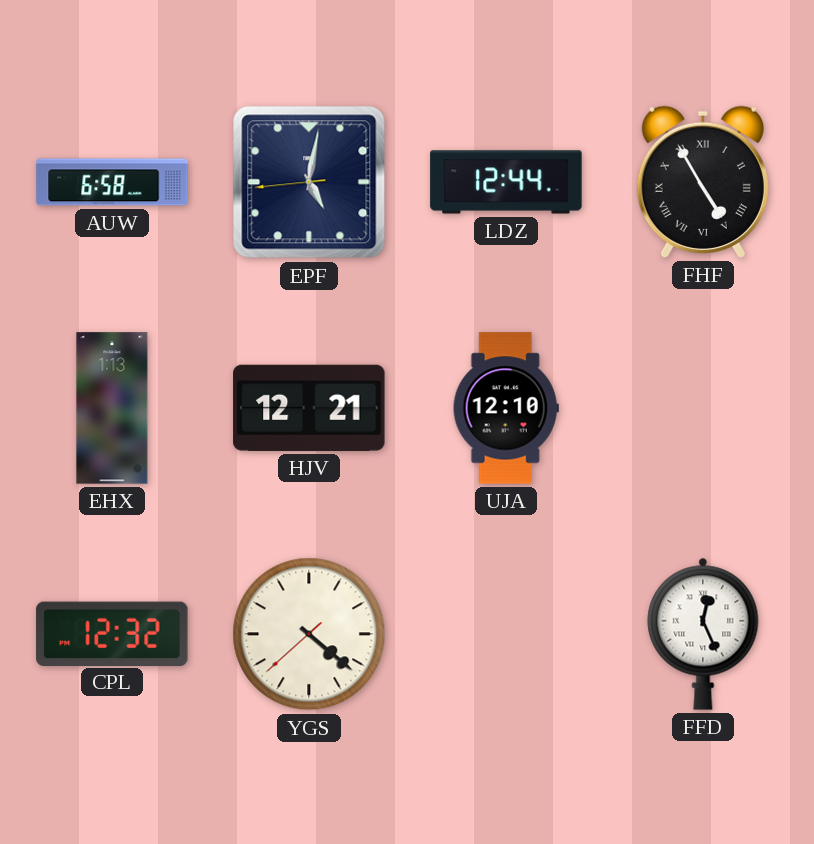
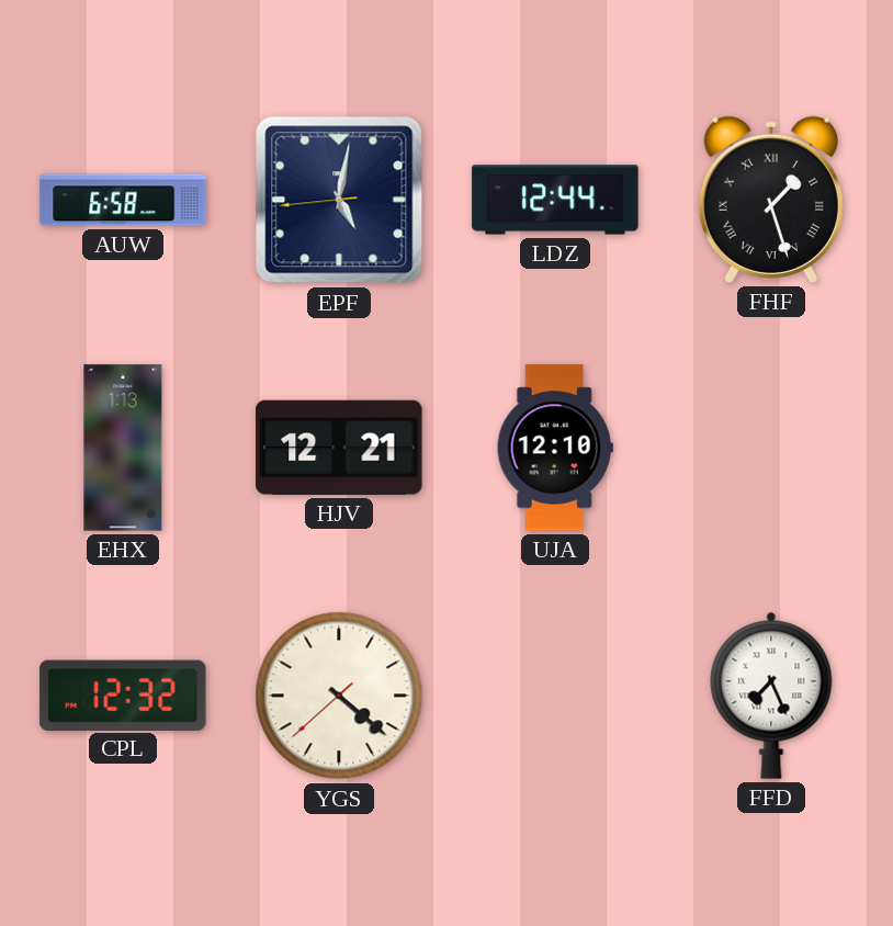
FHF: 4:55 -> 1:27
FFD: 12:26 -> 7:26
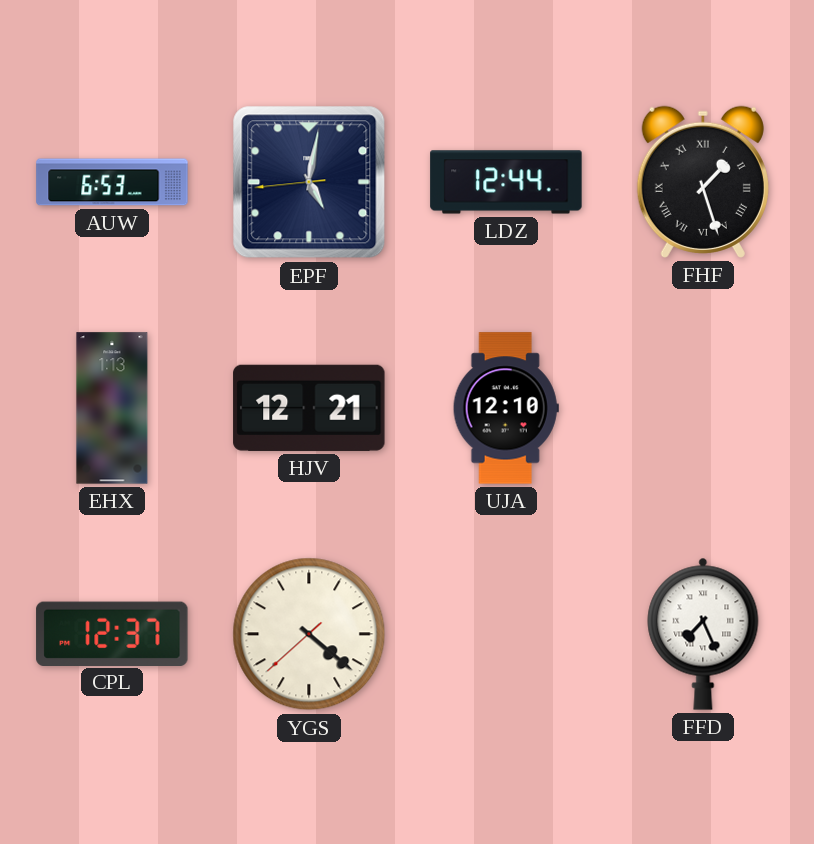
AUW: 6:58 -> 6:53
CPL: 12:32 -> 12:37
